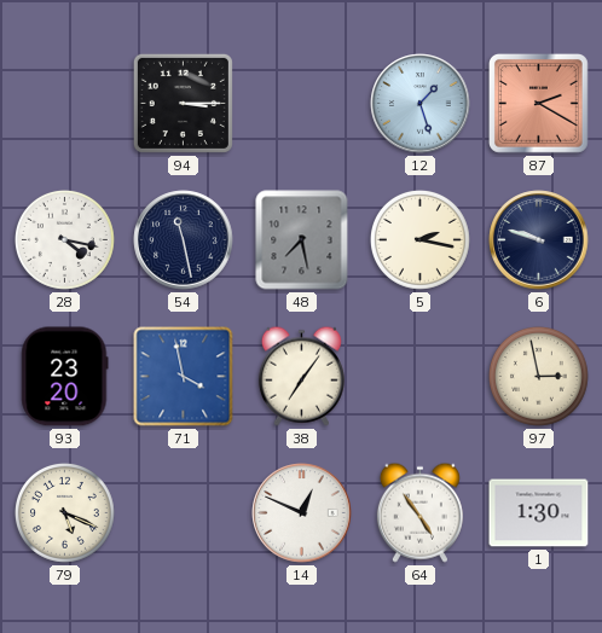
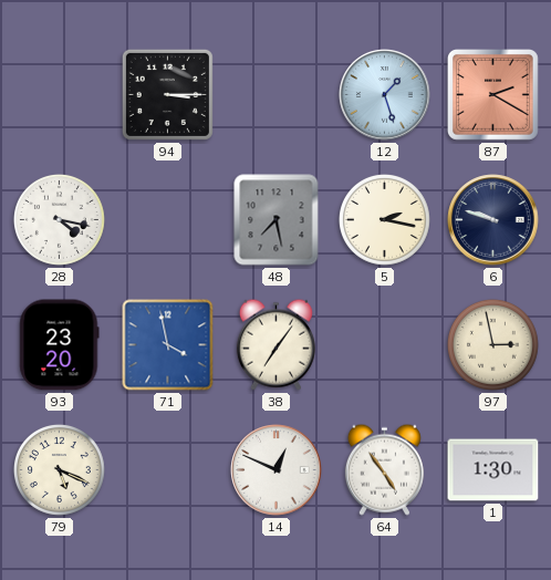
54: 11:28 -> none
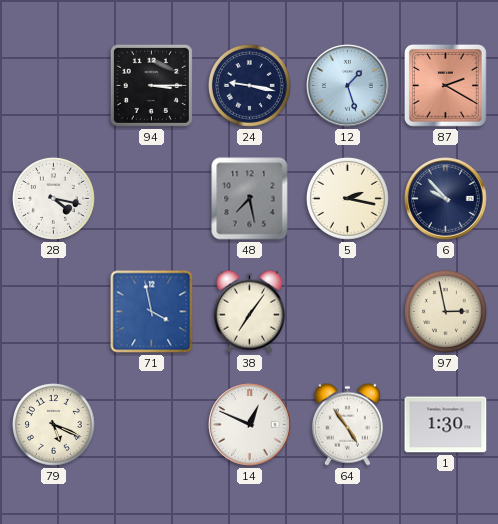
24: none -> 9:17
6: 9:48 -> 9:53
93: 23:20 -> none
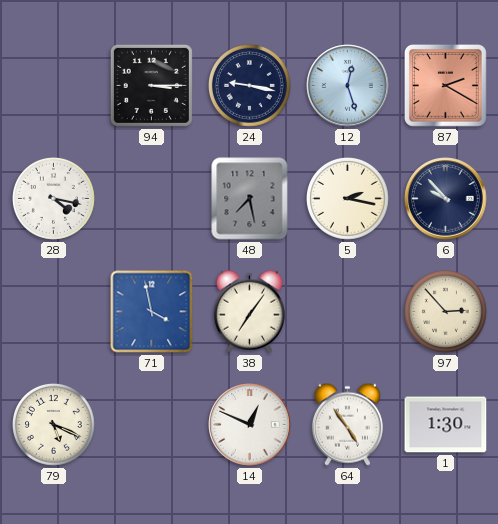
12: 1:27 -> 12:27
97: 2:58 -> 2:53
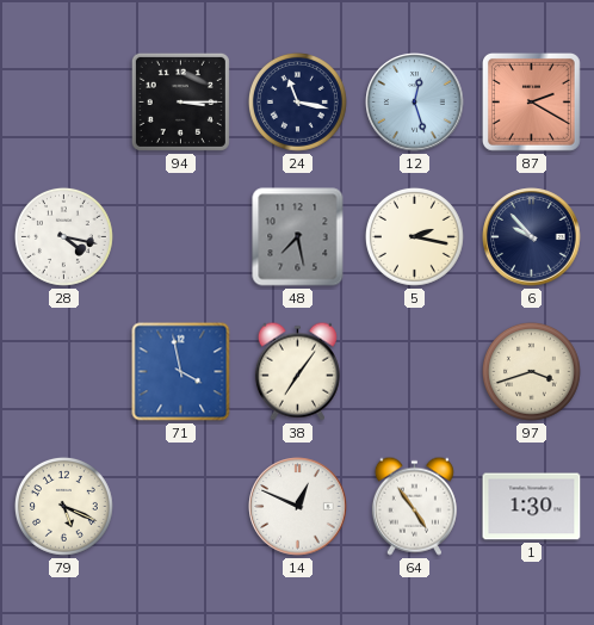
24: 9:17 -> 11:17
97: 2:53 -> 3:42
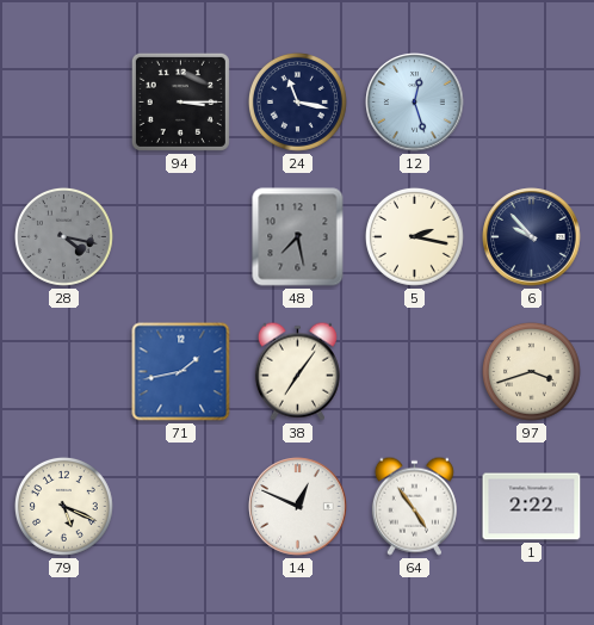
87: 2:20 -> none
28 dial: white -> grey
71: 3:58 -> 1:43
1: 1:30 -> 2:22
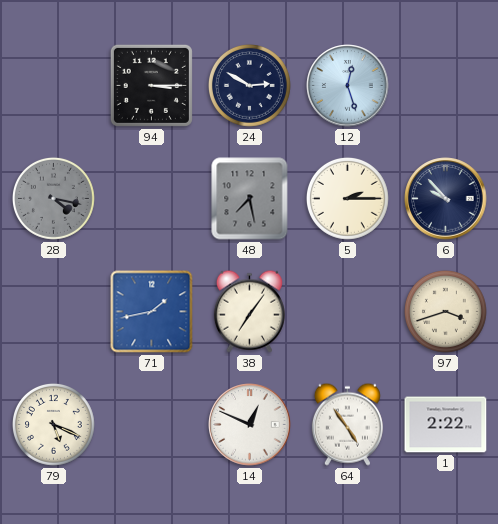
24: 11:17 -> 2:50
5: 2:17 -> 2:15
